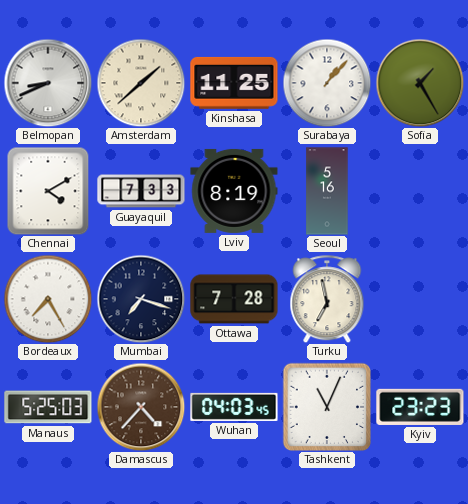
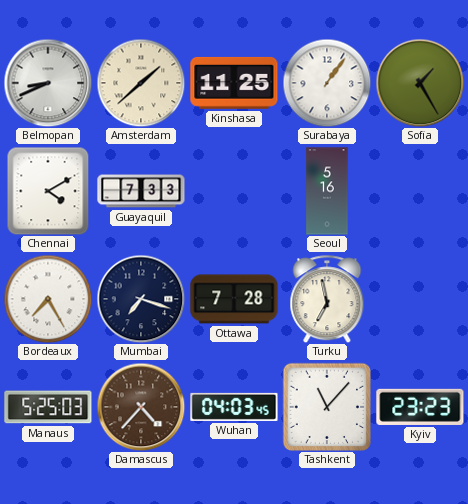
Surabaya: 1:07 -> 1:06
Lviv: 8:19 -> none
Tashkent: 11:04 -> 11:07
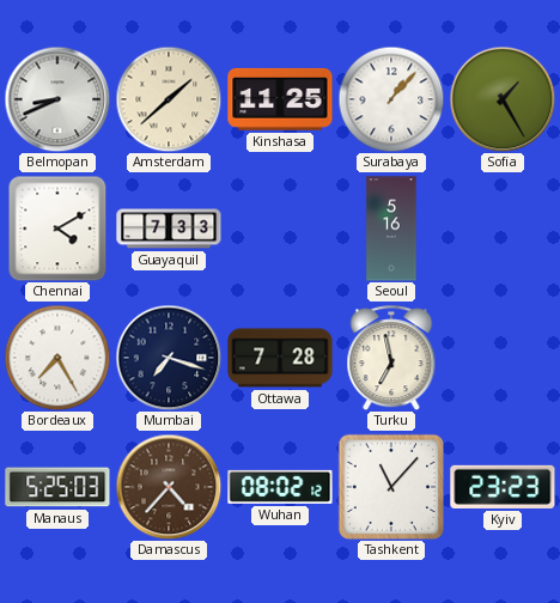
Surabaya: 1:06 -> 1:07
Wuhan: 04:03 -> 08:02
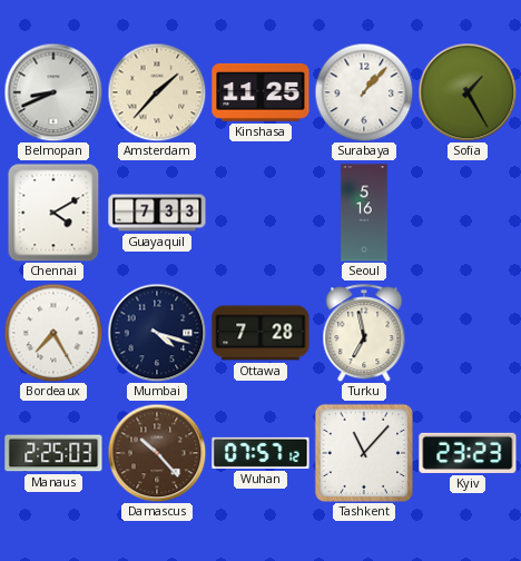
Amsterdam: 1:38 -> 1:37
Mumbai: 7:18 -> 4:18
Manaus: 5:25 -> 2:25
Damascus: 4:37 -> 10:23
Wuhan: 08:02 -> 07:57
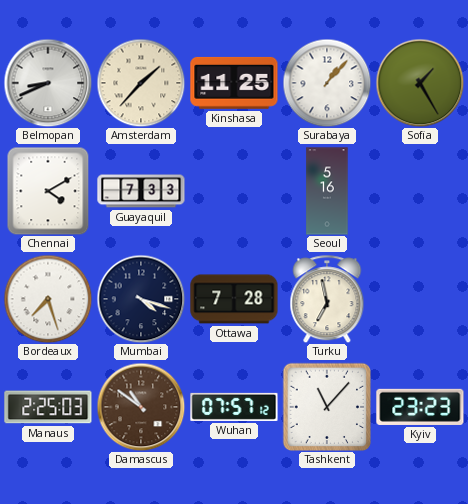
Bordeaux: 7:25 -> 7:27
Damascus: 10:23 -> 10:51
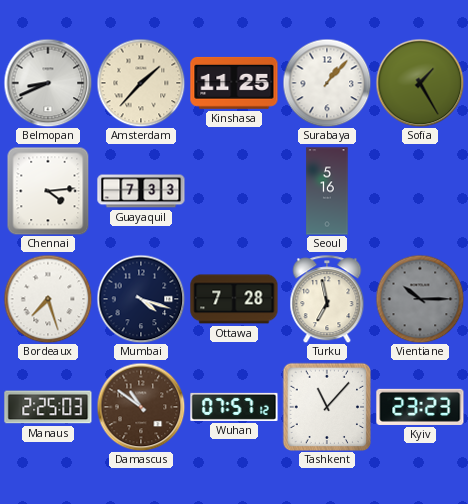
Chennai: 4:10 -> 4:14
Vientiane: none -> 10:15
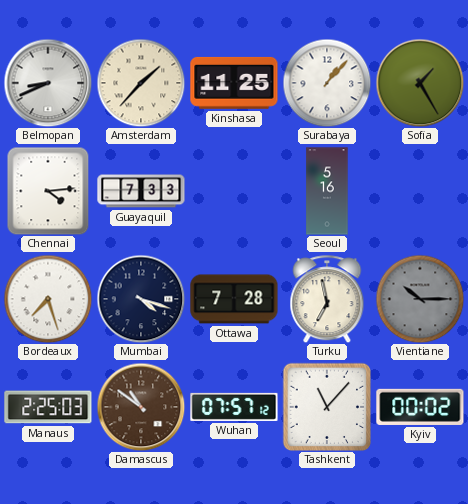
Kyiv: 23:23 -> 00:02
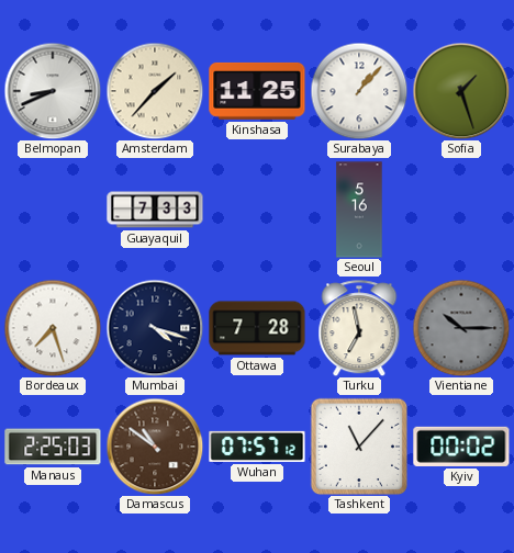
Sofia: 1:25 -> 1:27
Chennai: 4:14 -> none
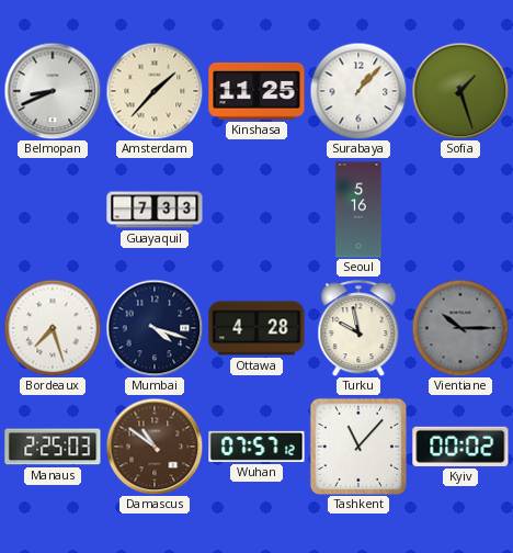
Ottawa: 7:28 -> 4:28
Turku: 6:58 -> 9:58
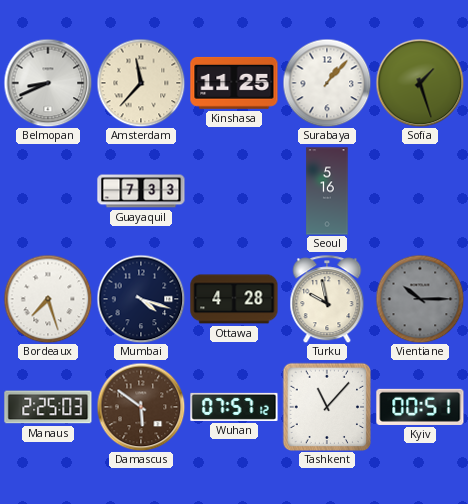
Amsterdam: 1:37 -> 11:37
Damascus: 10:51 -> 5:51
Kyiv: 00:02 -> 00:51
